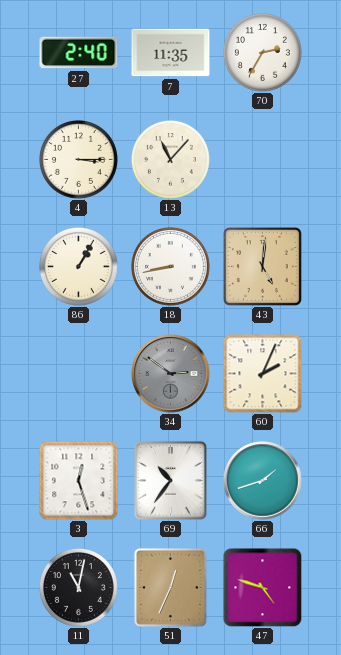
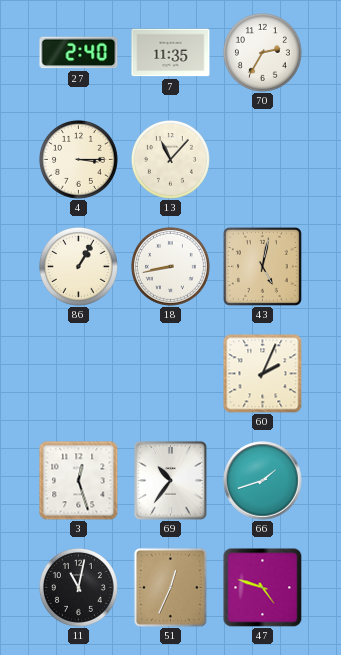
43: 5:01 -> 5:02
34: 2:51 -> none
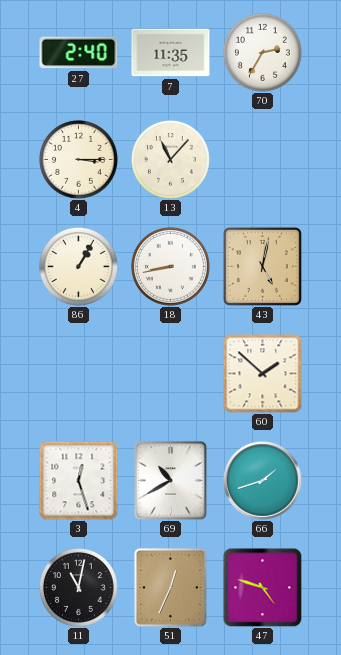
60: 2:04 -> 1:52
69: 10:36 -> 10:40
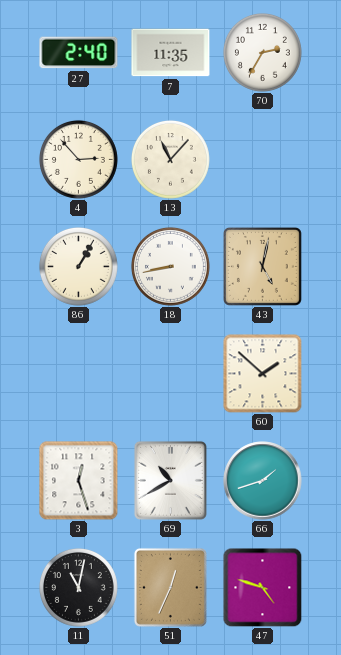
4: 3:15 -> 2:53
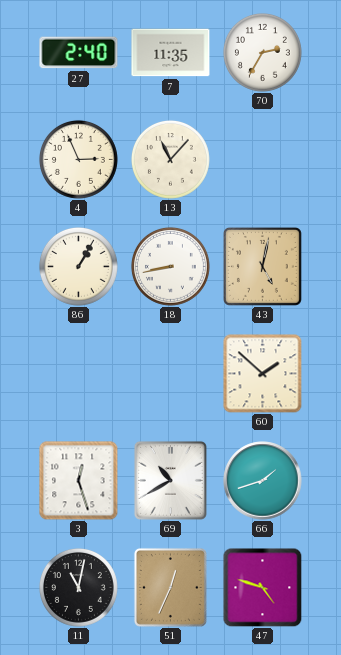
4: 2:53 -> 2:56
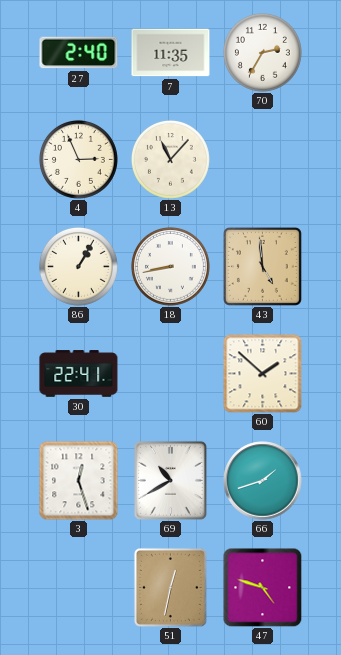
43: 5:02 -> 4:59
30: none -> 22:41
11: 11:02 -> none
51: 12:34 -> 12:32
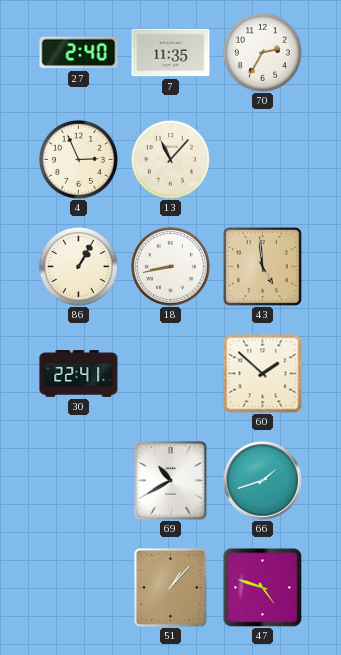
3: 12:27 -> none
51: 12:32 -> 1:07
